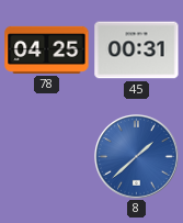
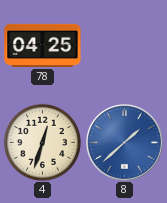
45: 00:31 -> none
4: none -> 12:33
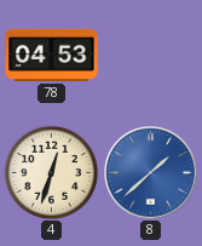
78: 04:25 -> 04:53
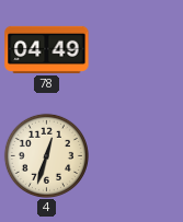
78: 04:53 -> 04:49
8: 1:38 -> none
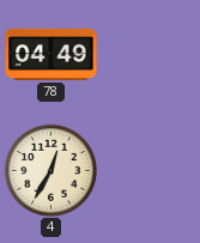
4: 12:33 -> 12:35
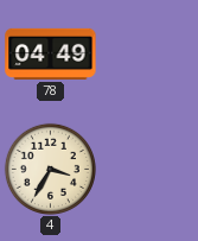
4: 12:35 -> 3:35
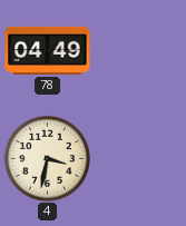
4: 3:35 -> 3:32
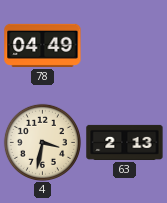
63: none -> 2:13
